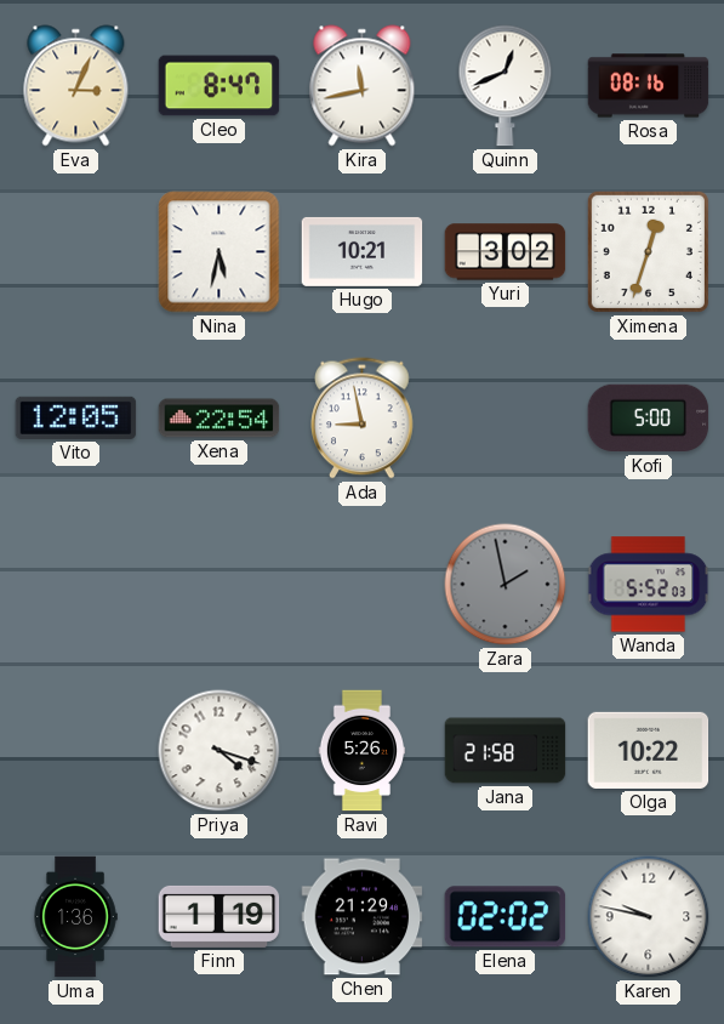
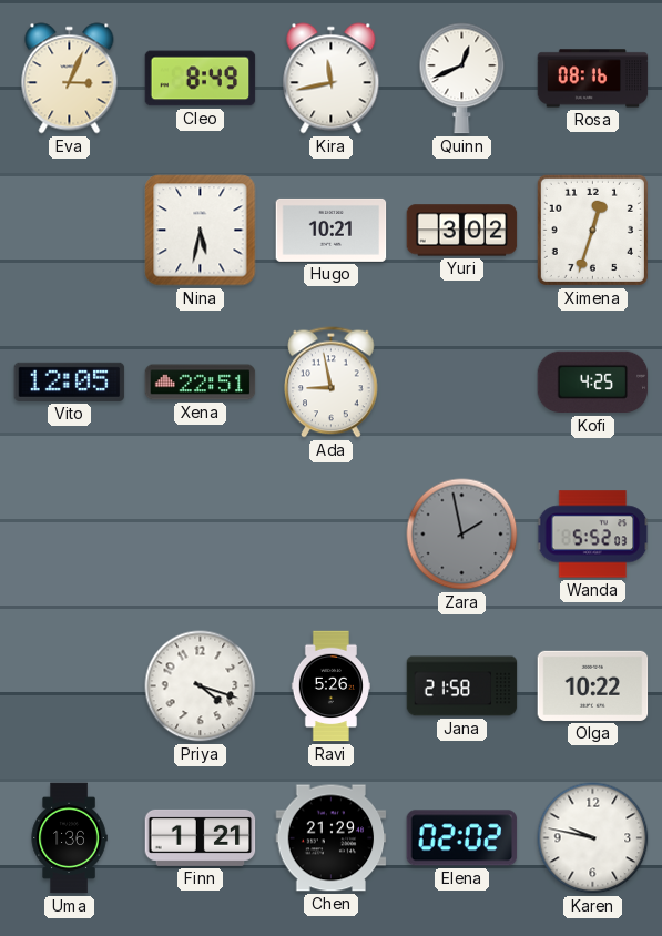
Cleo: 8:47 -> 8:49
Xena: 22:54 -> 22:51
Kofi: 5:00 -> 4:25
Finn: 1:19 -> 1:21
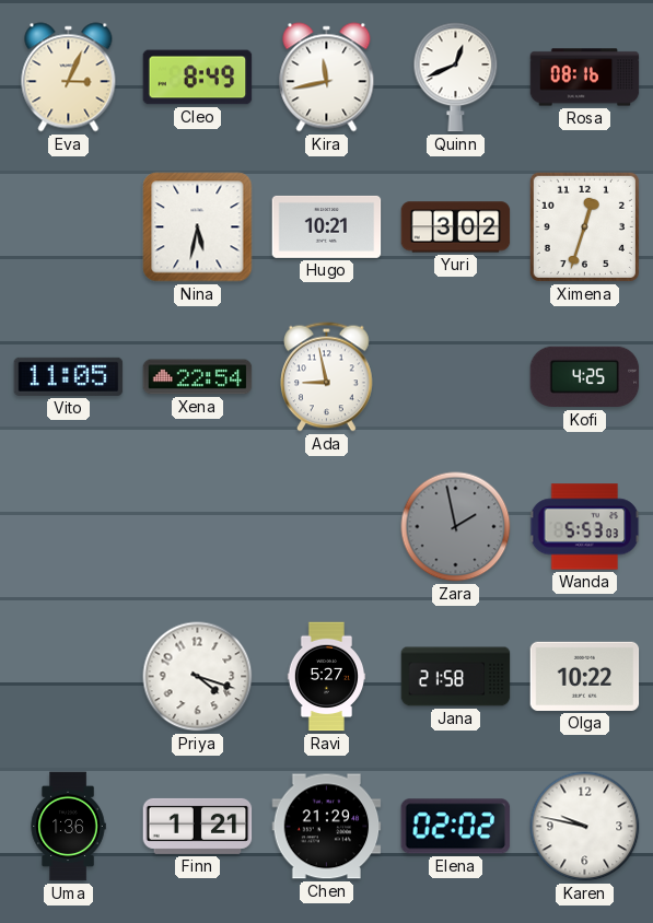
Vito: 12:05 -> 11:05
Xena: 22:51 -> 22:54
Wanda: 5:52 -> 5:53
Ravi: 5:26 -> 5:27
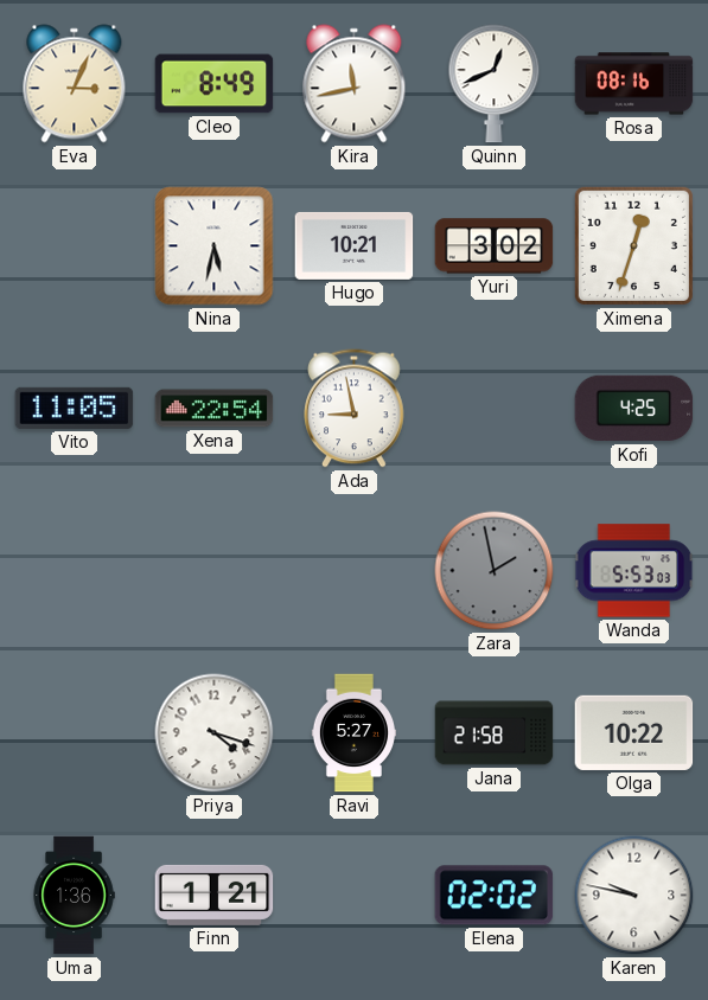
Chen: 21:29 -> none
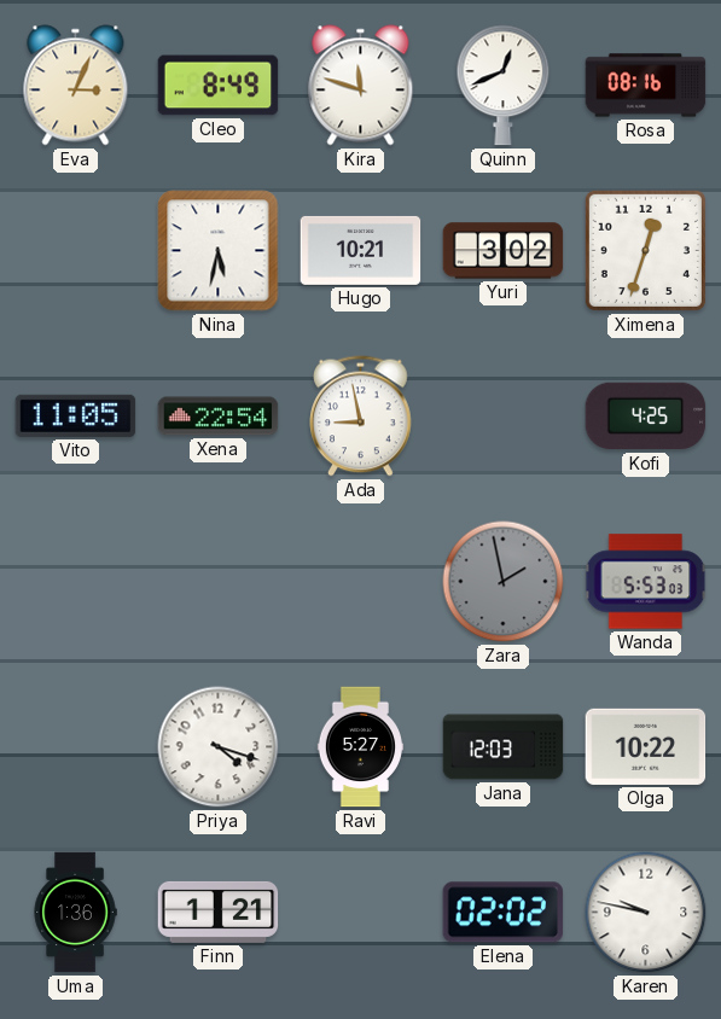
Kira: 11:43 -> 11:48
Jana: 21:58 -> 12:03
